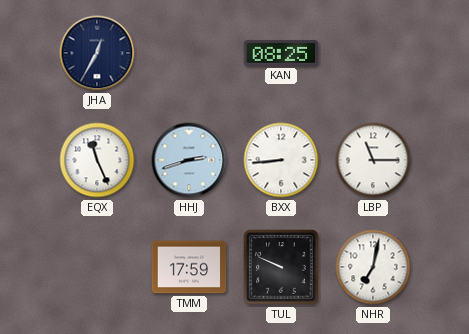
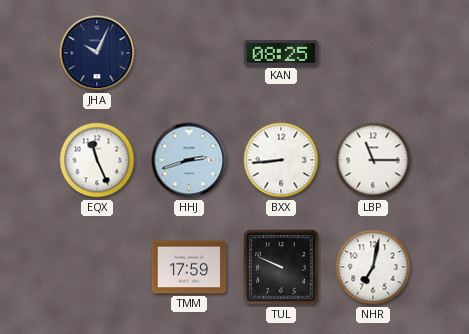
JHA: 12:35 -> 10:04
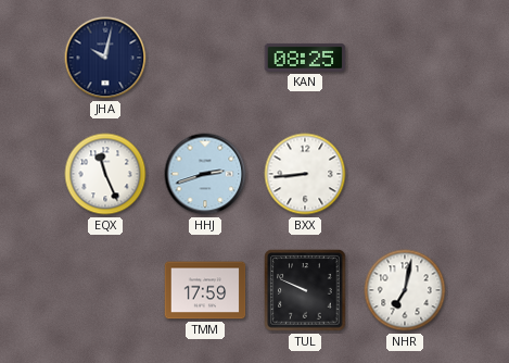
JHA: 10:04 -> 10:02
LBP: 11:15 -> none
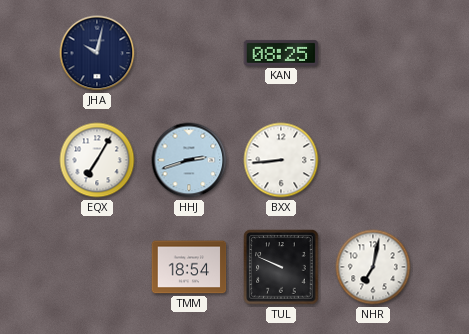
EQX: 11:26 -> 7:05
TMM: 17:59 -> 18:54
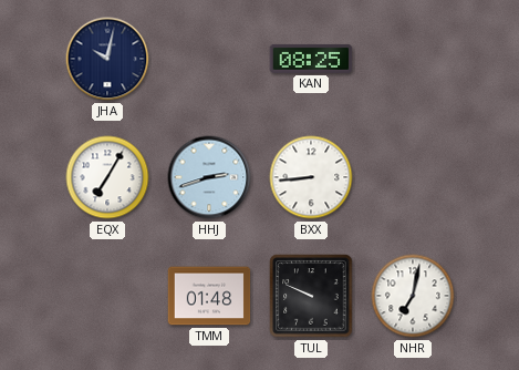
TMM: 18:54 -> 01:48
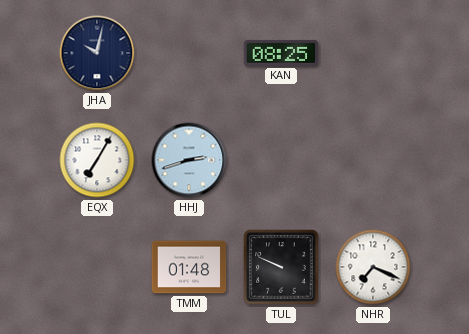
BXX: 8:44 -> none
NHR: 7:02 -> 7:19
